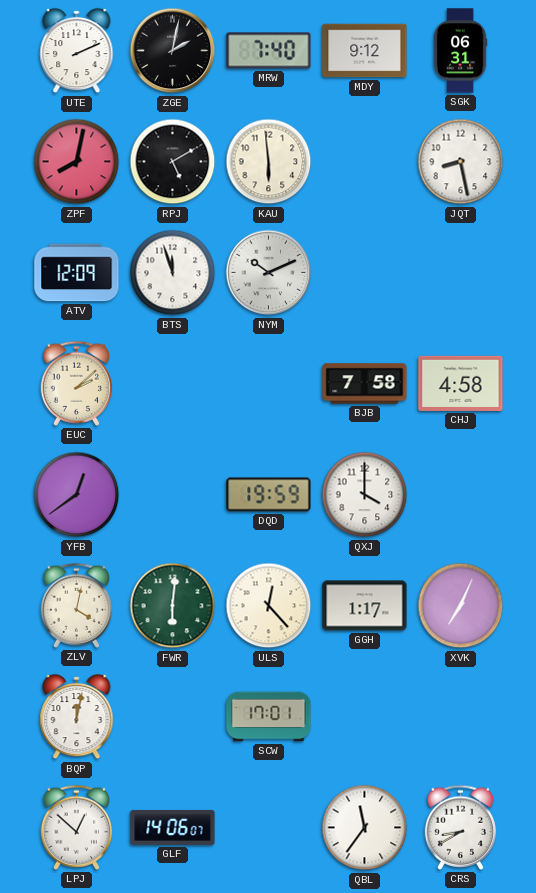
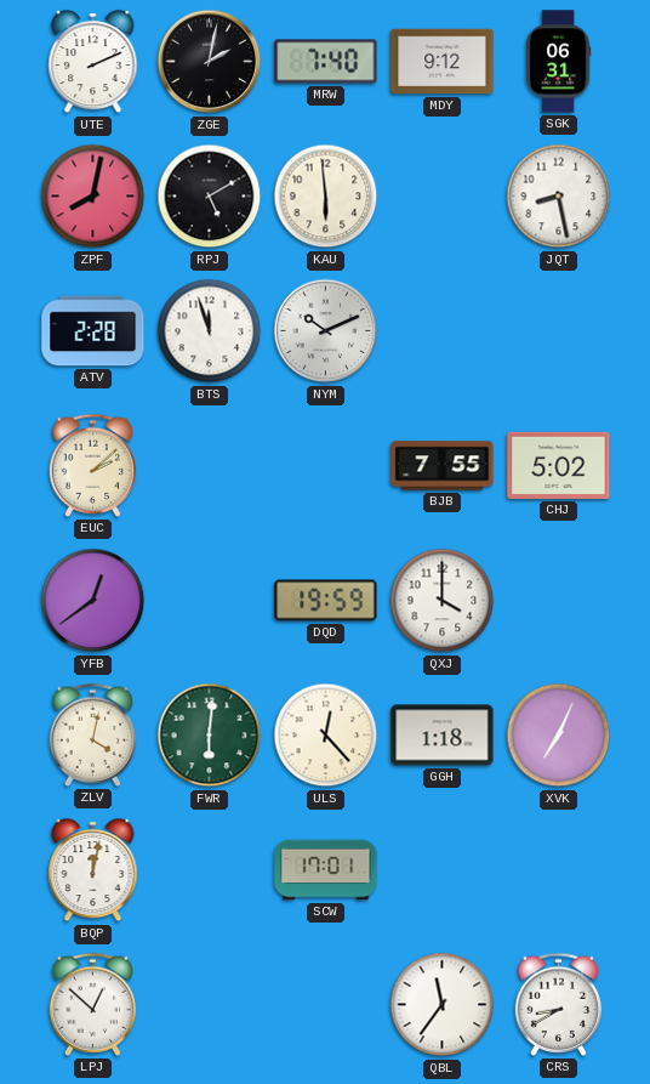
ATV: 12:09 -> 2:28
BJB: 7:58 -> 7:55
CHJ: 4:58 -> 5:02
GGH: 1:17 -> 1:18
GLF: 14:06 -> none
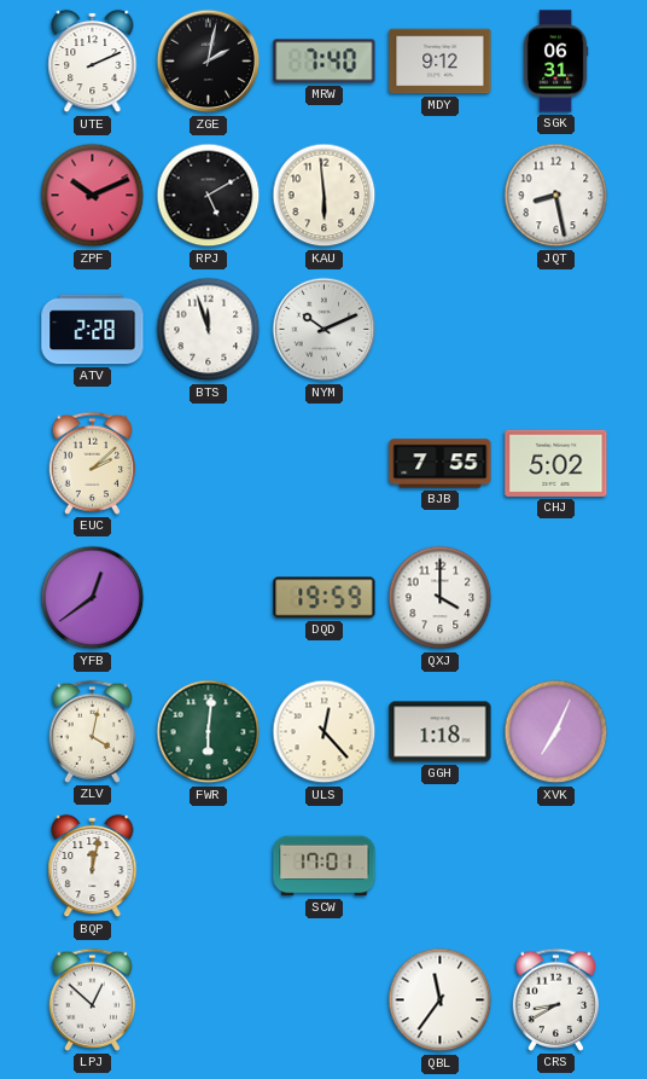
ZPF: 8:02 -> 10:11
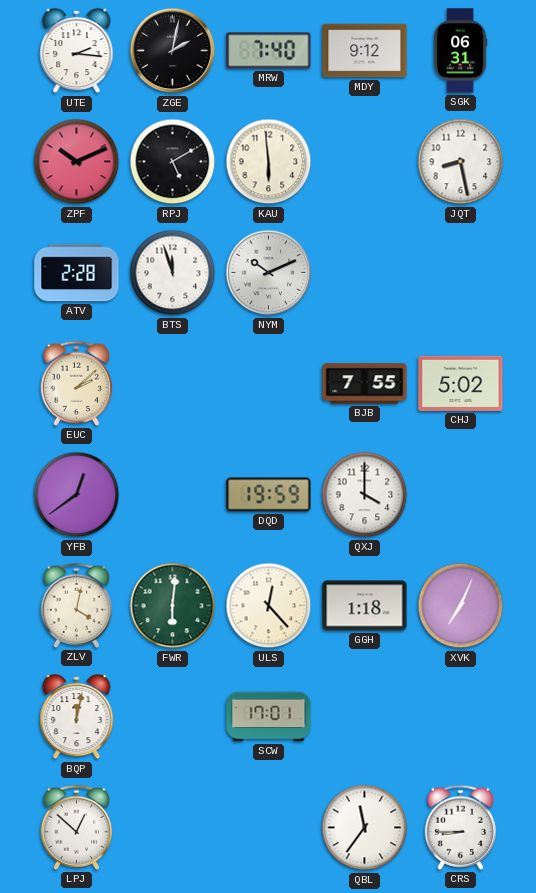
UTE: 2:11 -> 2:16
CRS: 8:40 -> 8:45
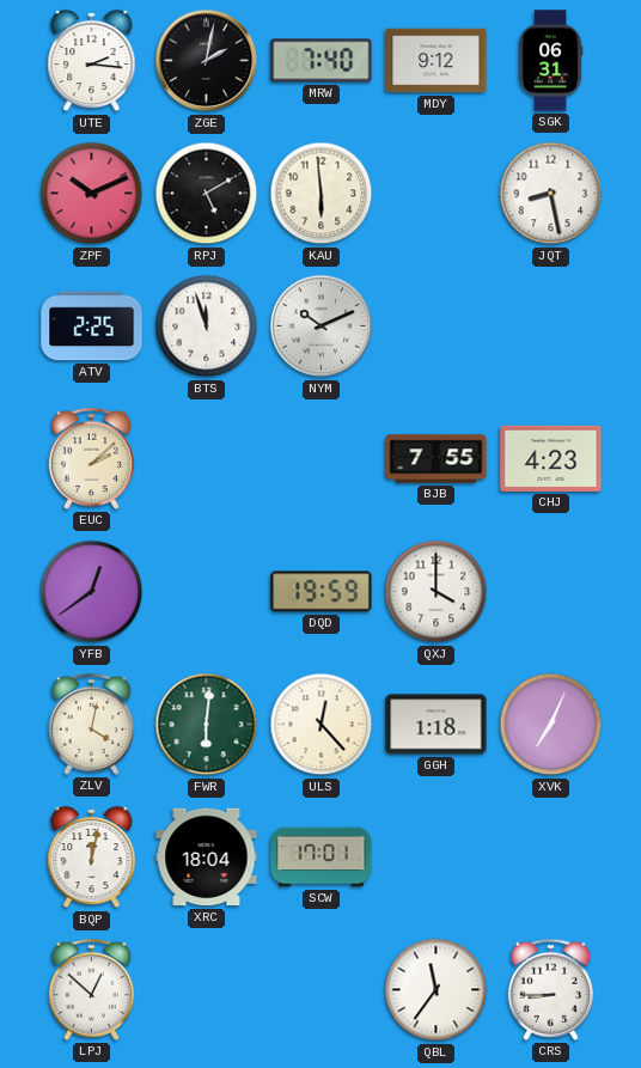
ATV: 2:28 -> 2:25
CHJ: 5:02 -> 4:23
XRC: none -> 18:04
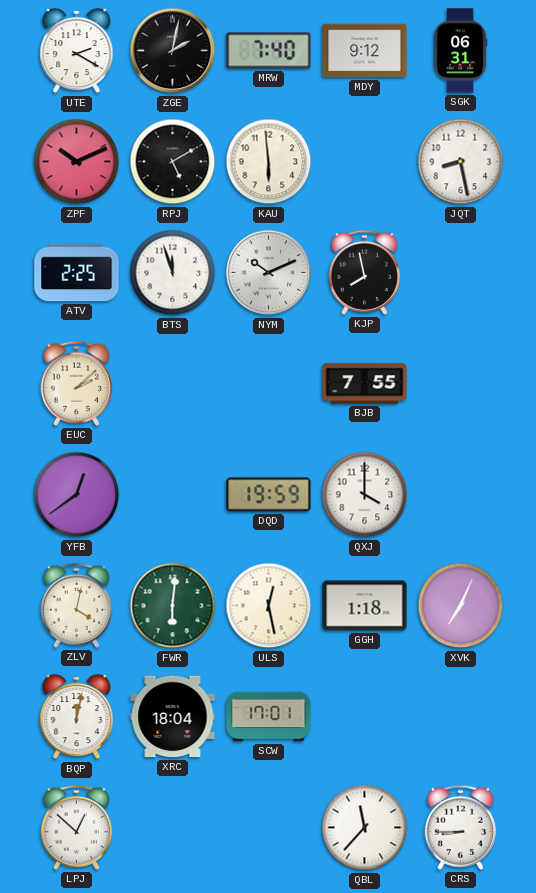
UTE: 2:16 -> 2:20
KJP: none -> 7:58
CHJ: 4:23 -> none
ULS: 12:23 -> 12:28
QBL: 11:36 -> 11:37
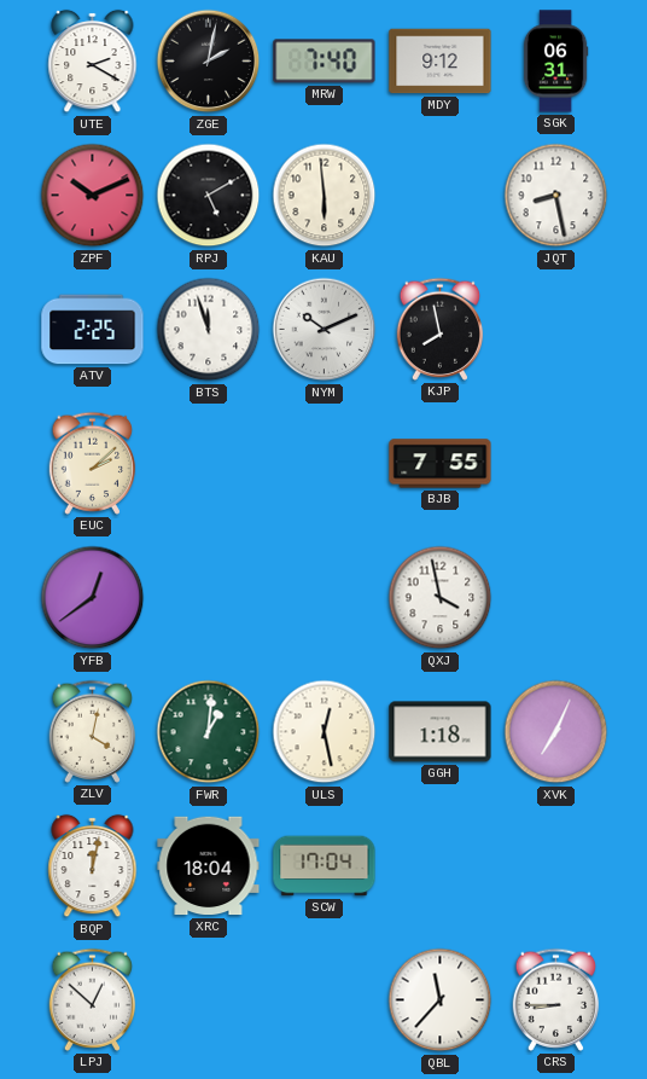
DQD: 19:59 -> none
QXJ: 4:00 -> 3:58
FWR: 6:01 -> 1:01
SCW: 17:01 -> 17:04
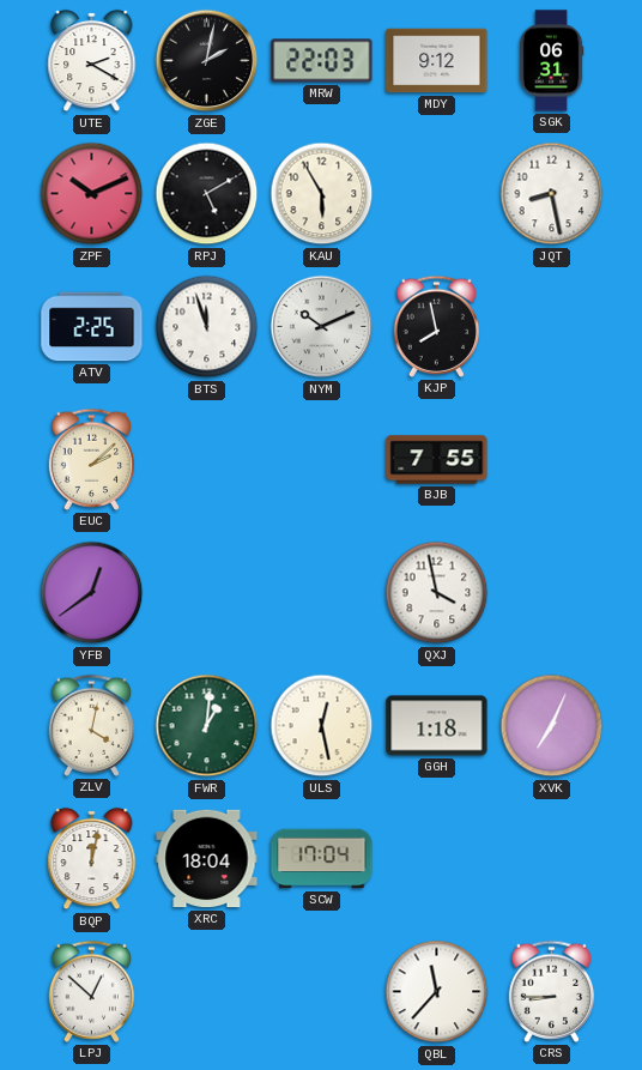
MRW: 7:40 -> 22:03
KAU: 5:59 -> 5:55
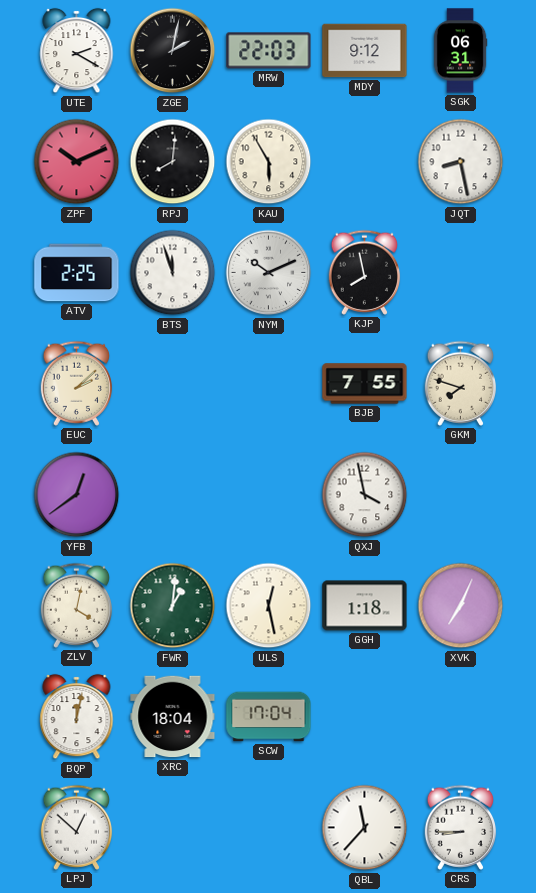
RPJ: 5:10 -> 8:01
GKM: none -> 7:48
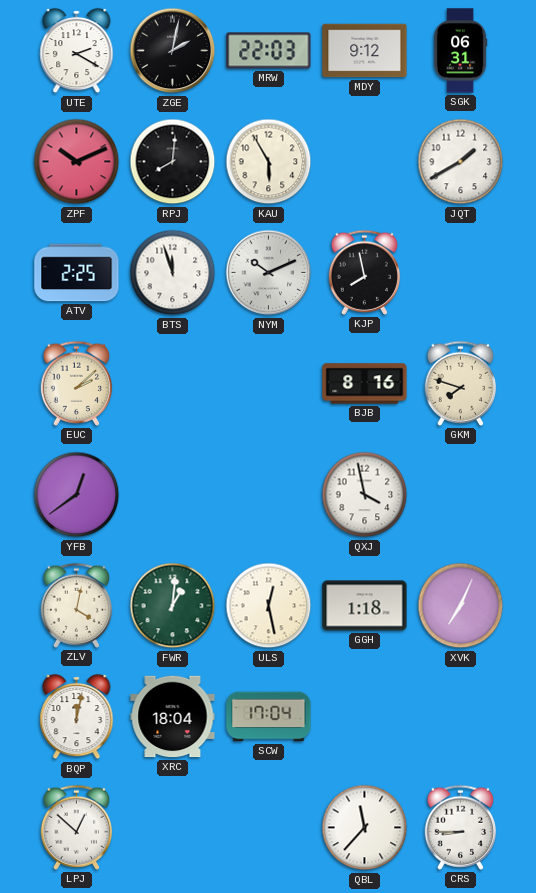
JQT: 8:28 -> 1:40
BJB: 7:55 -> 8:16
